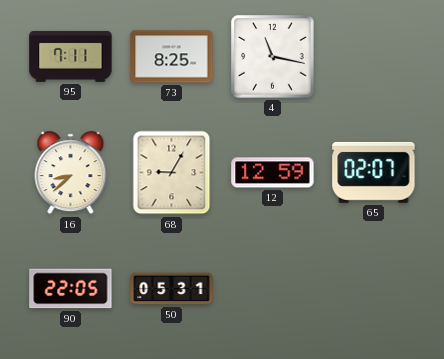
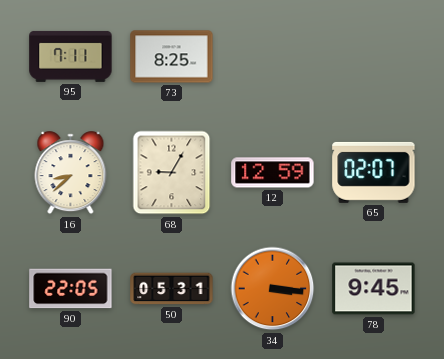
4: 11:17 -> none
34: none -> 3:16
78: none -> 9:45
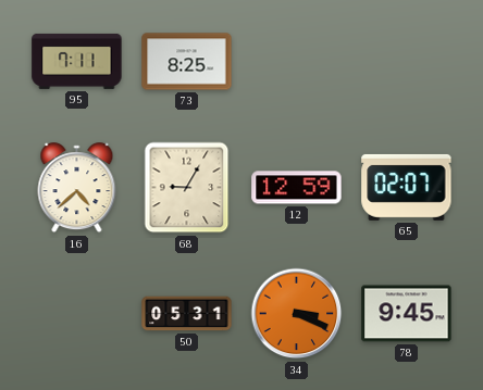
16: 8:38 -> 4:38
90: 22:05 -> none
34: 3:16 -> 3:19
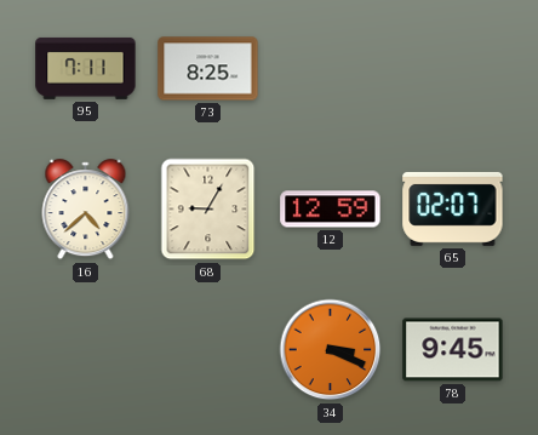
50: 05:31 -> none
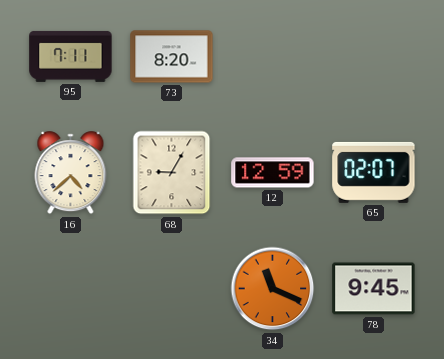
73: 8:25 -> 8:20
34: 3:19 -> 11:19
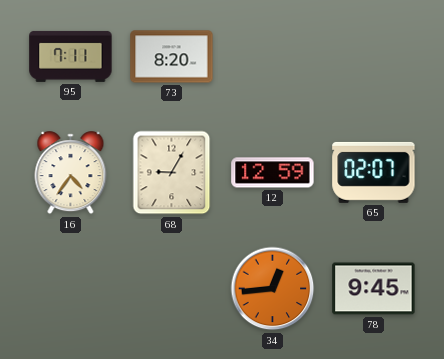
16: 4:38 -> 4:36
34: 11:19 -> 12:44
